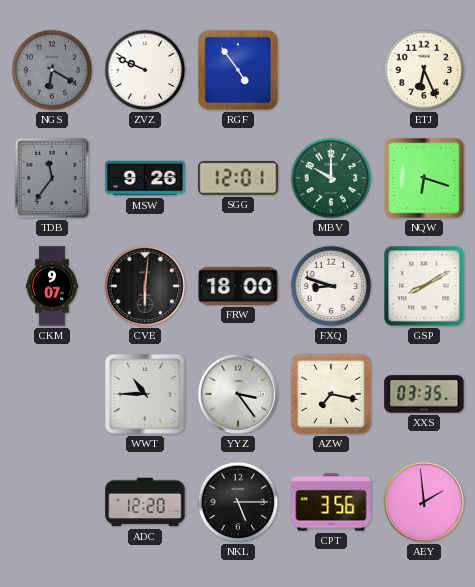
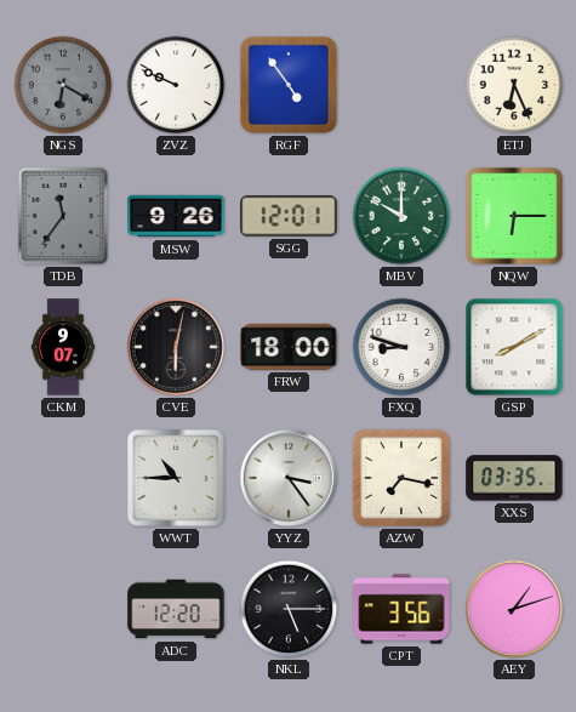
NQW: 6:18 -> 6:15
CVE: 6:01 -> 6:02
AEY: 1:59 -> 1:12
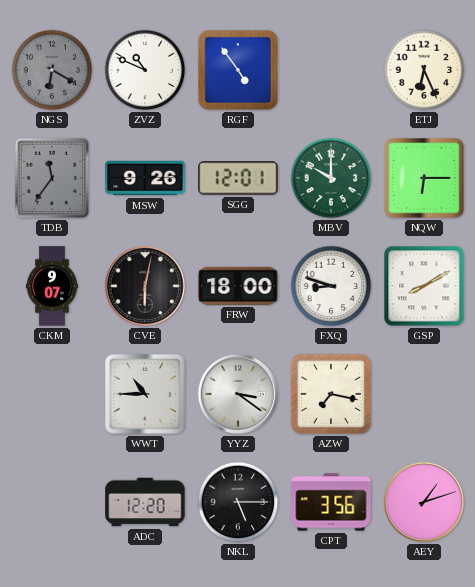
ZVZ: 9:49 -> 10:49
YYZ: 3:24 -> 3:21
XXS: 03:35 -> none
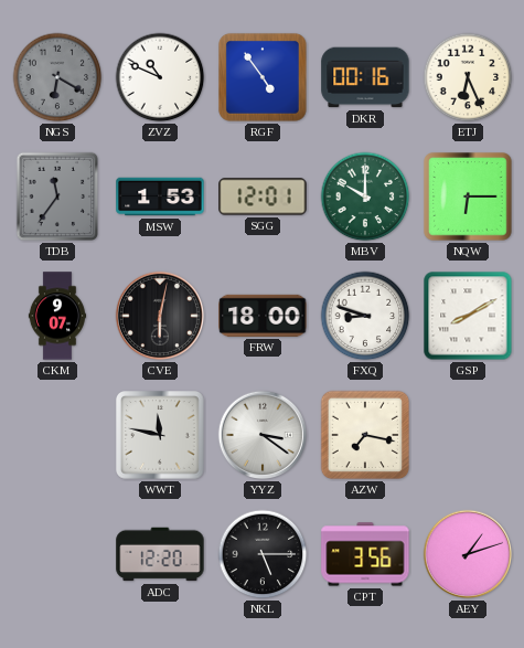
DKR: none -> 00:16
MSW: 9:26 -> 1:53
WWT: 10:45 -> 11:47
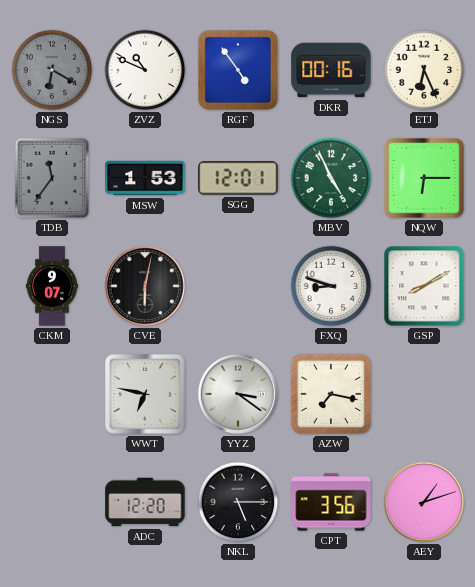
MBV: 10:00 -> 4:56
FRW: 18:00 -> none
WWT: 11:47 -> 6:47
